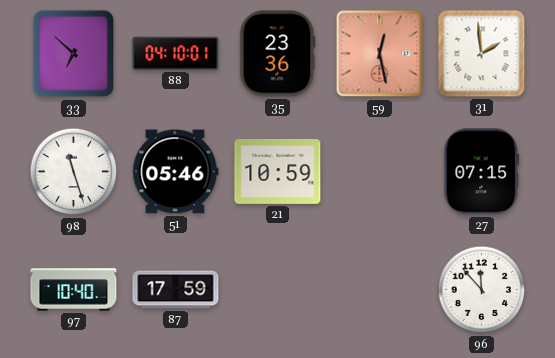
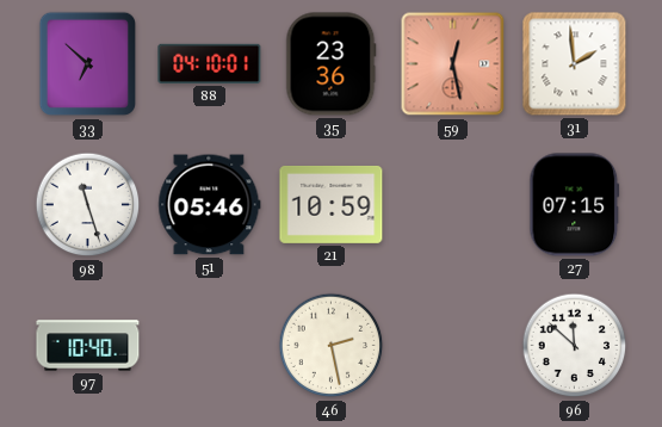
87: 17:59 -> none
46: none -> 2:28
96: 11:53 -> 11:52
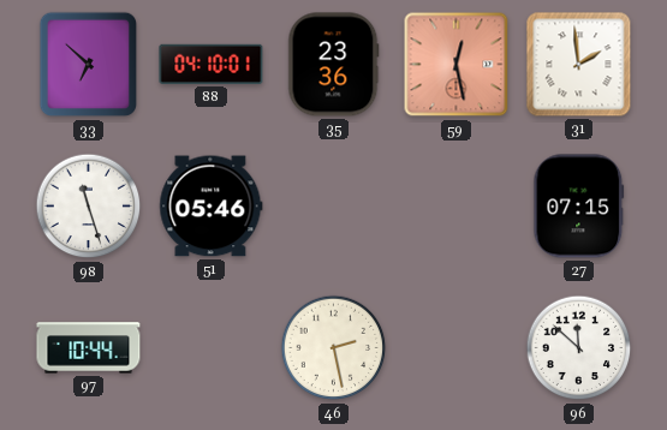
21: 10:59 -> none
97: 10:40 -> 10:44
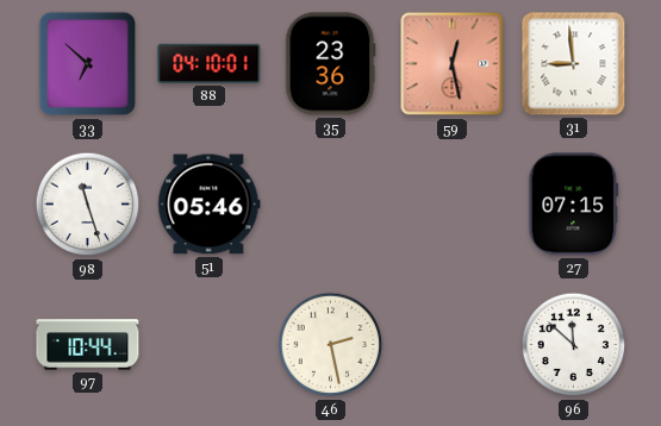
31: 1:59 -> 8:59
